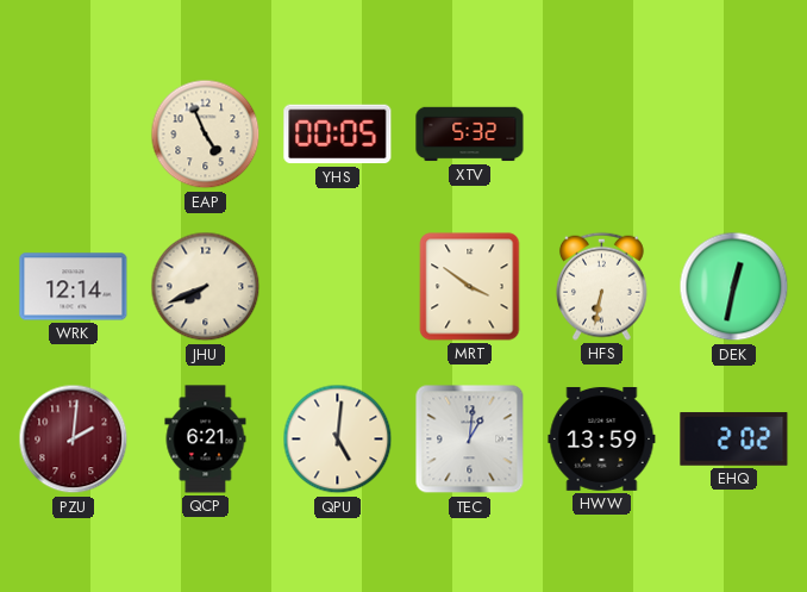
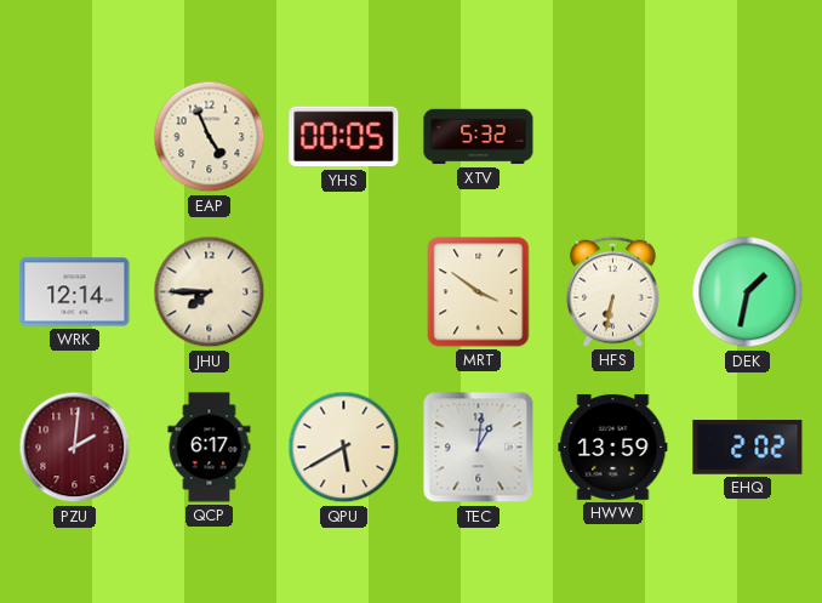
JHU: 7:41 -> 7:45
DEK: 12:32 -> 1:32
QCP: 6:21 -> 6:17
QPU: 5:01 -> 5:40
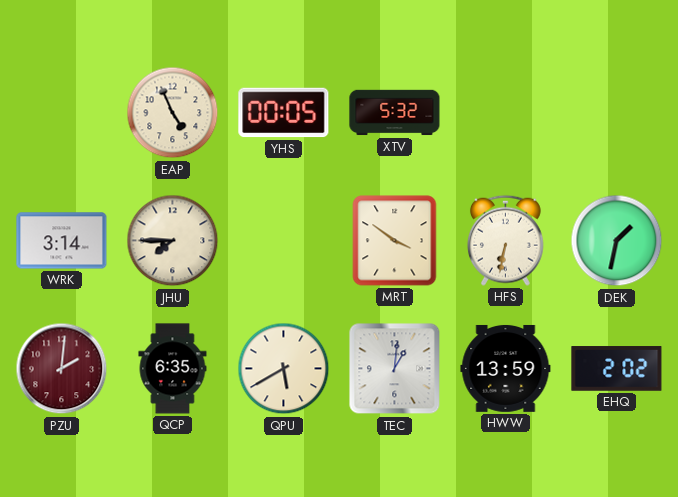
WRK: 12:14 -> 3:14
QCP: 6:17 -> 6:35
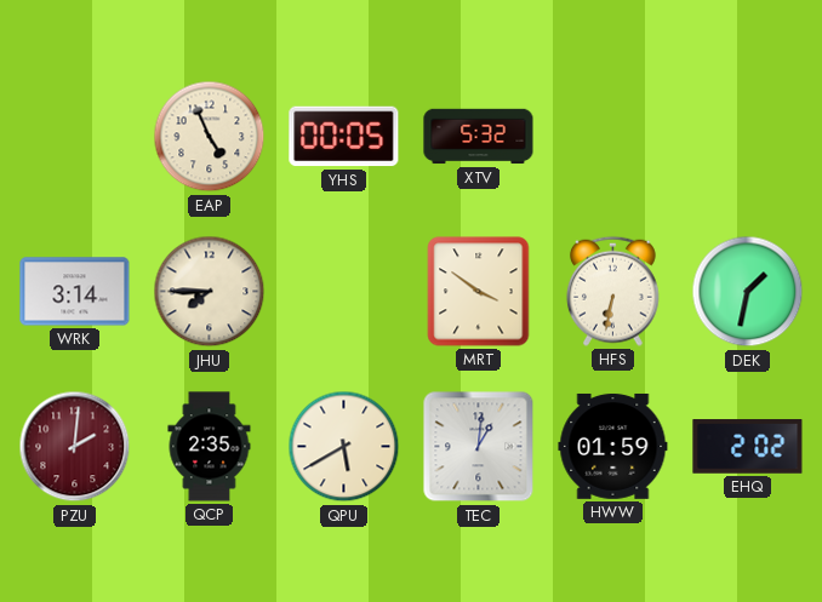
QCP: 6:35 -> 2:35
HWW: 13:59 -> 01:59
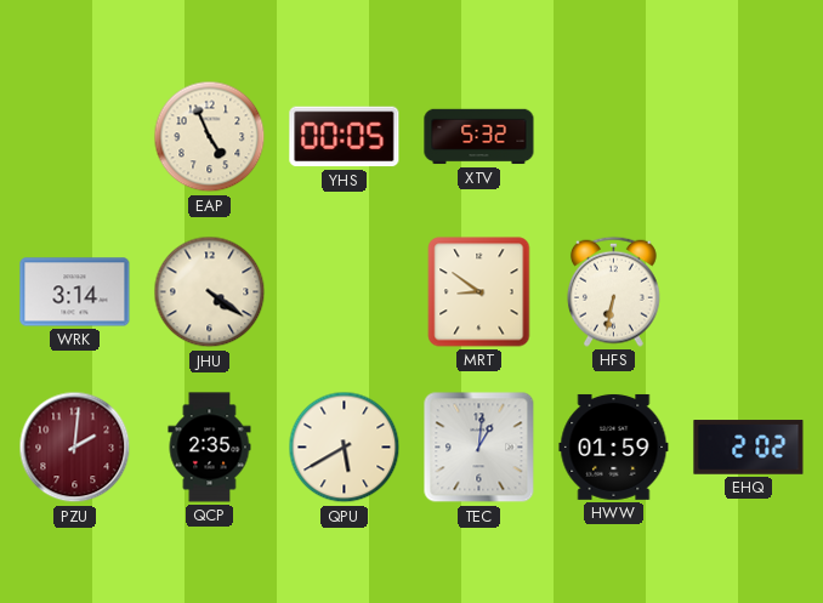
JHU: 7:45 -> 4:21
MRT: 3:51 -> 8:51
DEK: 1:32 -> none
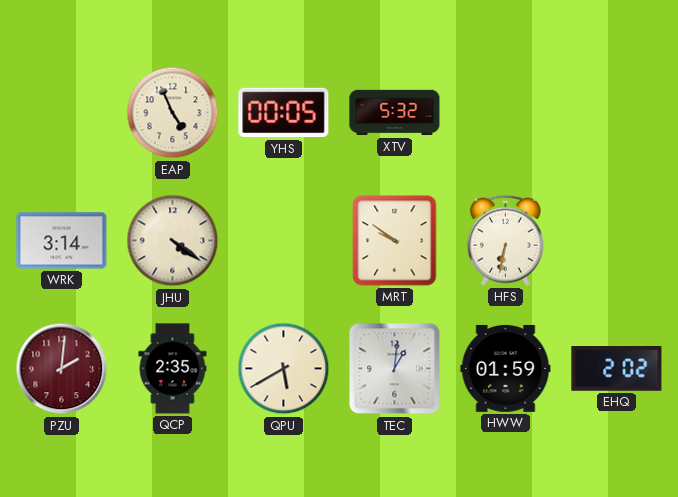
MRT: 8:51 -> 9:51
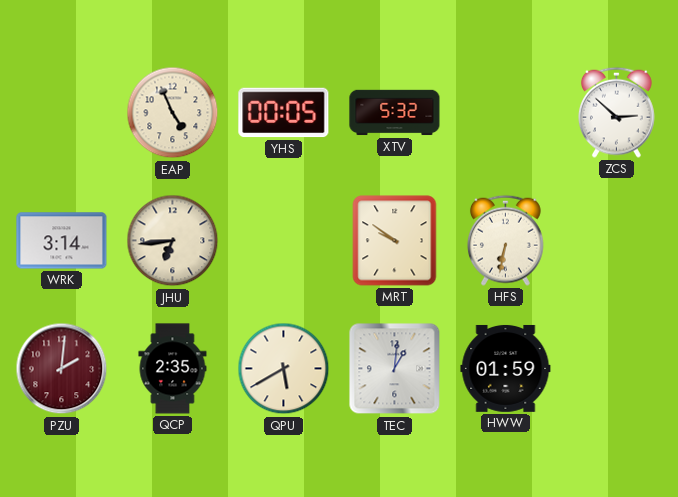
ZCS: none -> 2:52
JHU: 4:21 -> 6:44
EHQ: 2:02 -> none
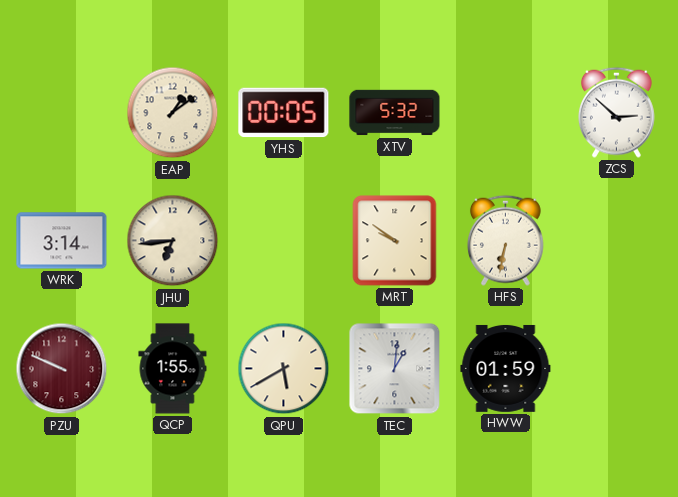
EAP: 4:56 -> 1:09
PZU: 2:01 -> 9:49
QCP: 2:35 -> 1:55
